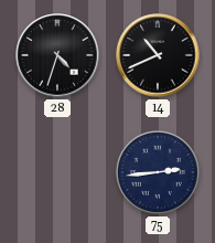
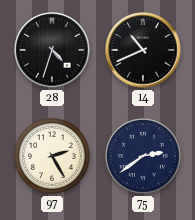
97: none -> 2:25
75: 2:44 -> 2:39
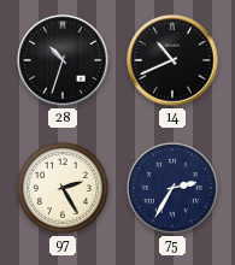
28: 4:33 -> 10:33
75: 2:39 -> 2:35
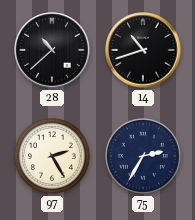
28: 10:33 -> 10:38
14: 10:41 -> 10:42
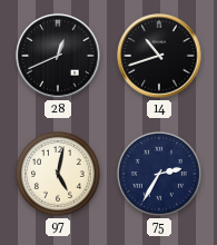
28: 10:38 -> 12:41
97: 2:25 -> 5:02
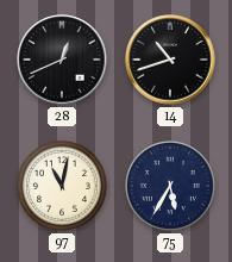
97: 5:02 -> 11:02
75: 2:35 -> 5:35
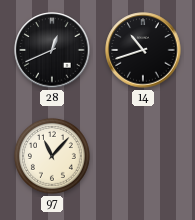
97: 11:02 -> 11:07
75: 5:35 -> none
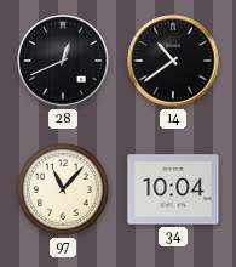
14: 10:42 -> 10:39
34: none -> 10:04
